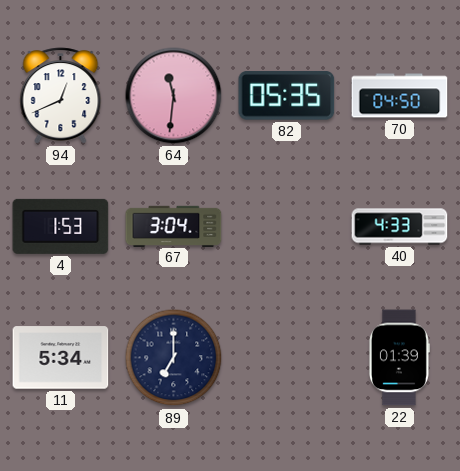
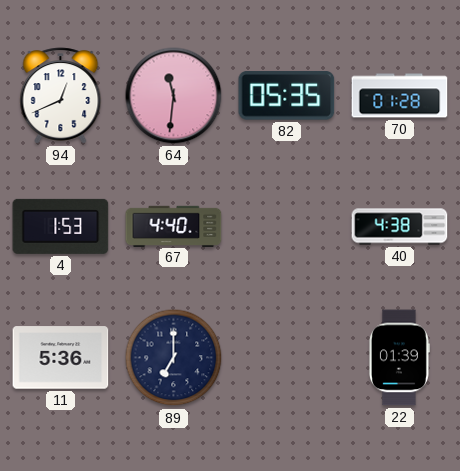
70: 04:50 -> 01:28
67: 3:04 -> 4:40
40: 4:33 -> 4:38
11: 5:34 -> 5:36
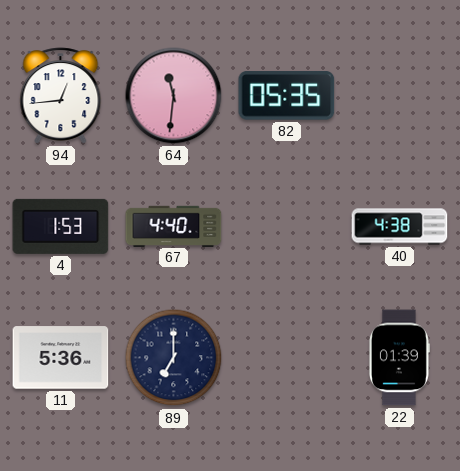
94: 12:41 -> 12:44
70: 01:28 -> none
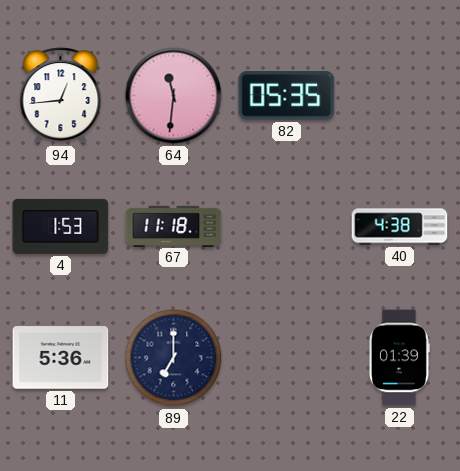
67: 4:40 -> 11:18
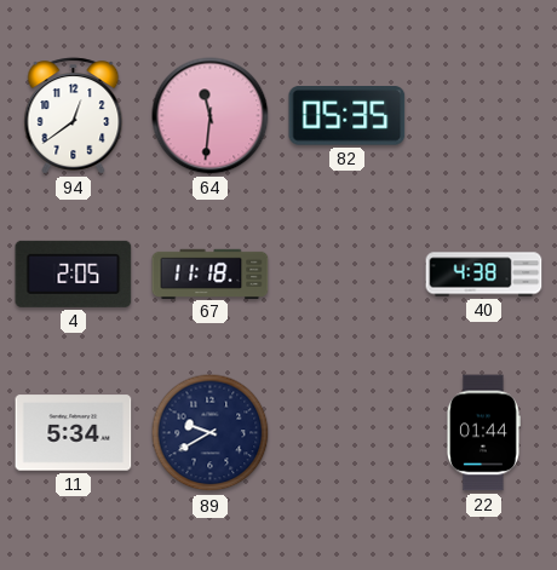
94: 12:44 -> 12:39
4: 1:53 -> 2:05
11: 5:36 -> 5:34
89: 7:00 -> 9:40
22: 01:39 -> 01:44
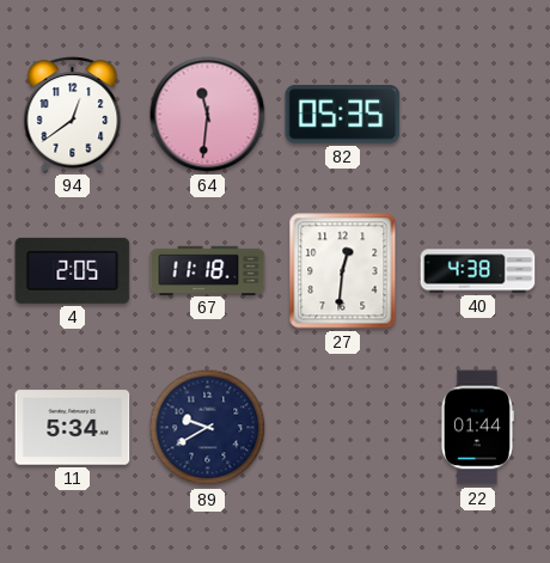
27: none -> 12:31
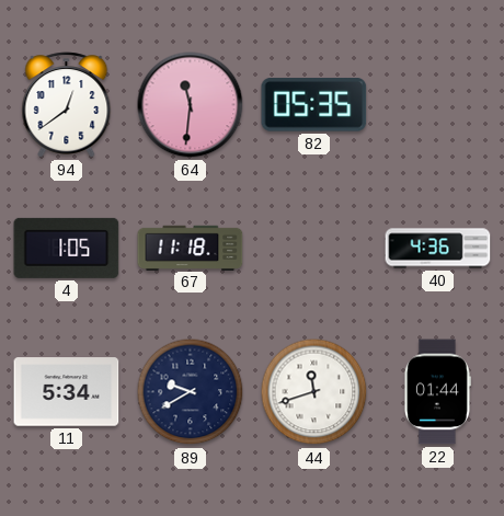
4: 2:05 -> 1:05
27: 12:31 -> none
40: 4:38 -> 4:36
44: none -> 11:42
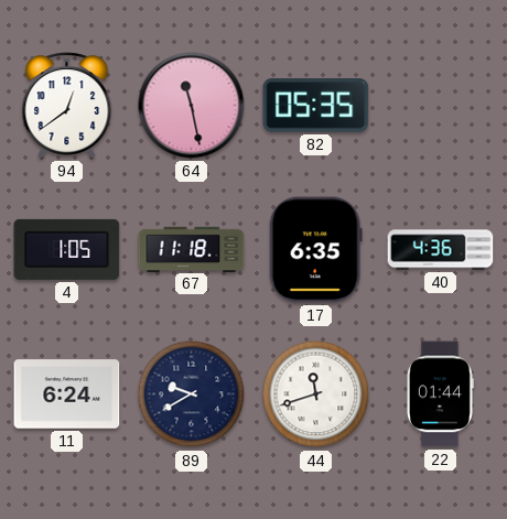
64: 11:31 -> 11:28
17: none -> 6:35
11: 5:34 -> 6:24
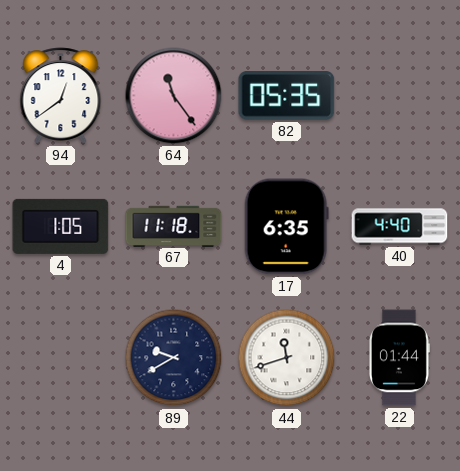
64: 11:28 -> 11:24
40: 4:36 -> 4:40
11: 6:24 -> none
